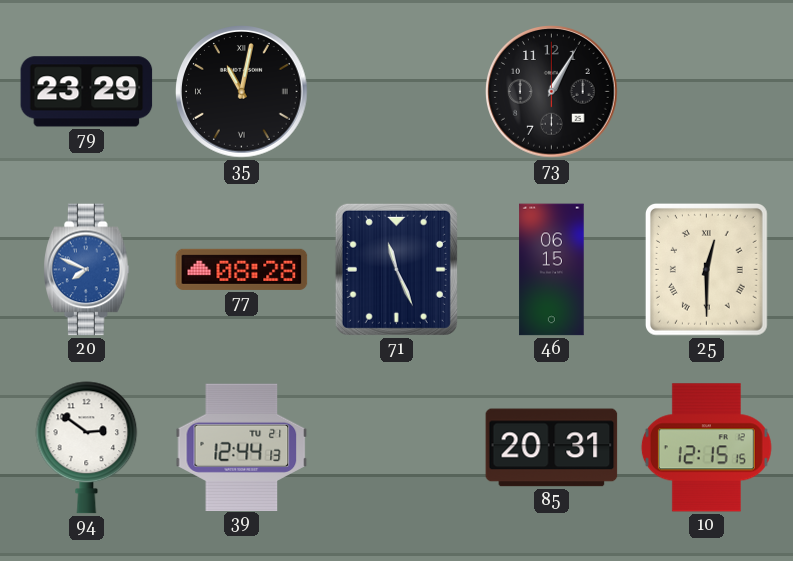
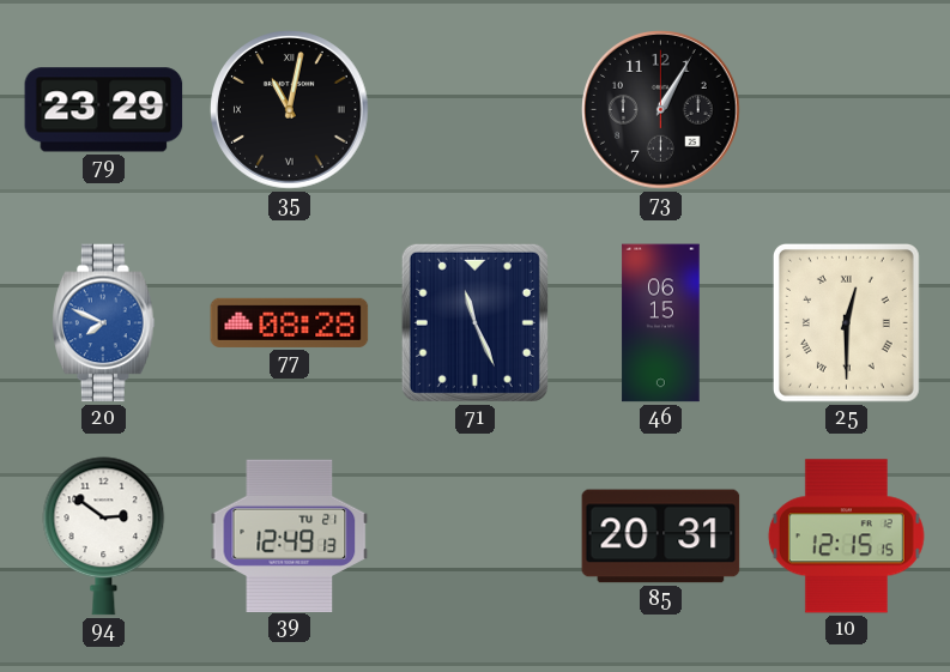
39: 12:44 -> 12:49
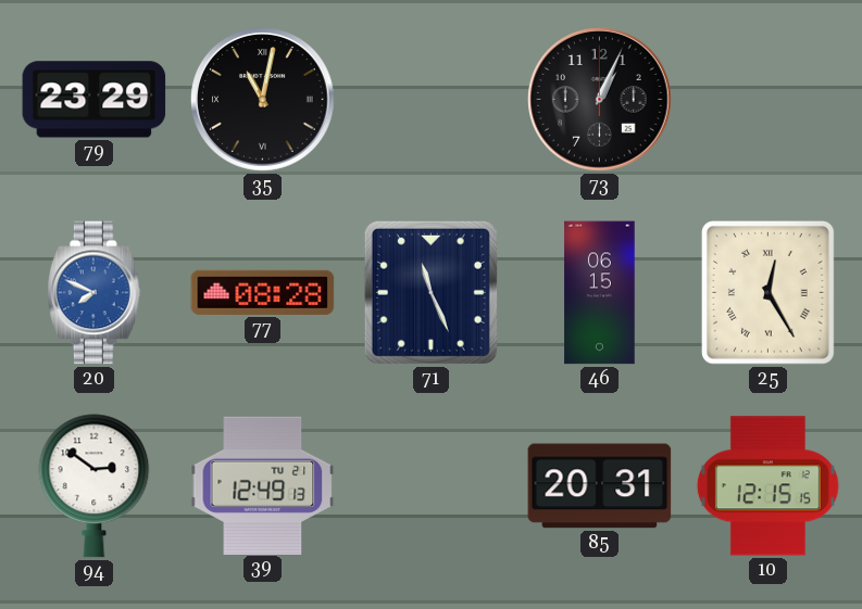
73: 1:05 -> 1:04
25: 12:30 -> 12:25
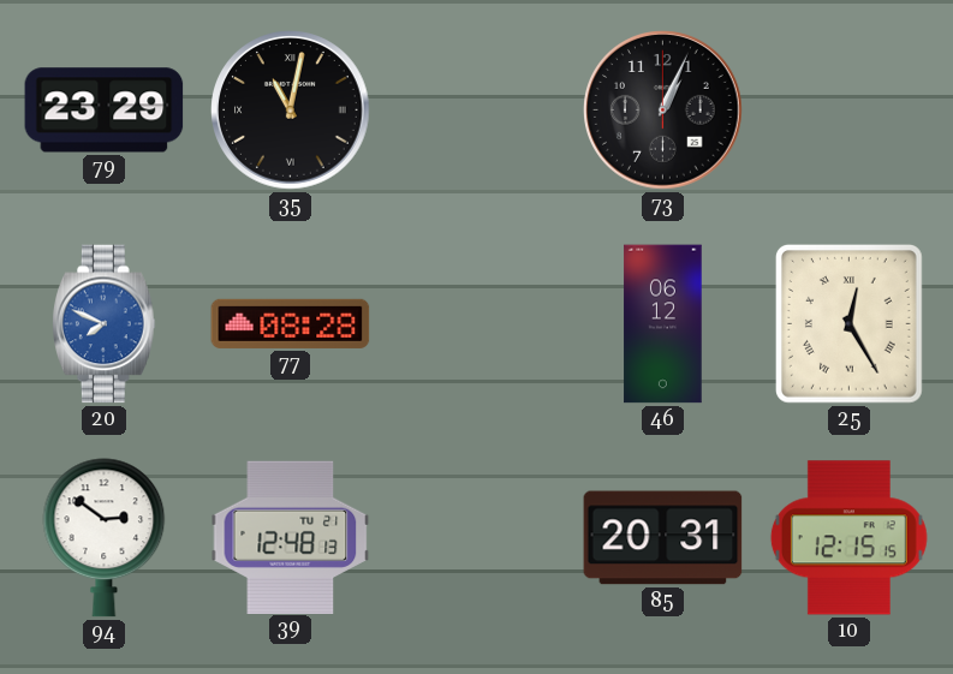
71: 11:26 -> none
46: 06:15 -> 06:12
39: 12:49 -> 12:48
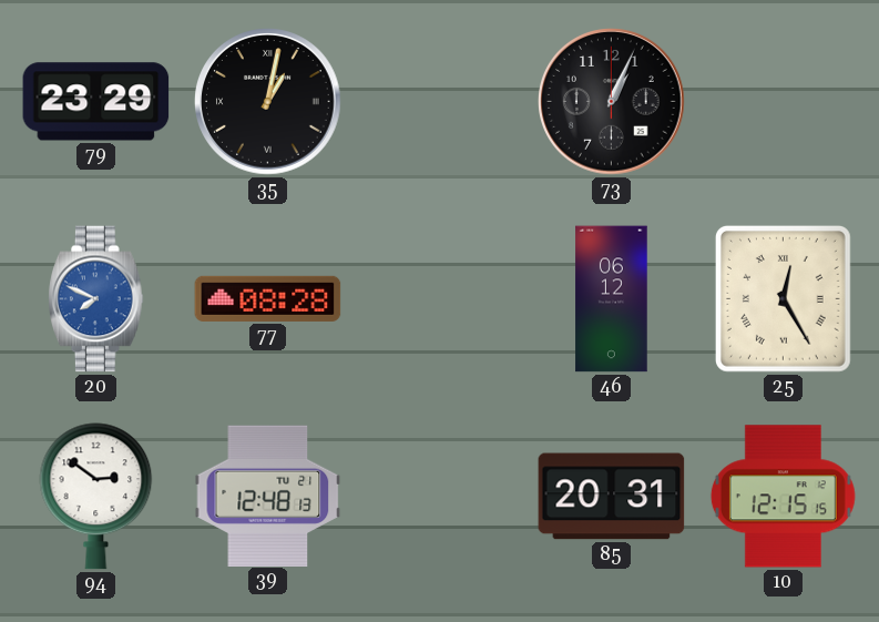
35: 11:02 -> 1:02
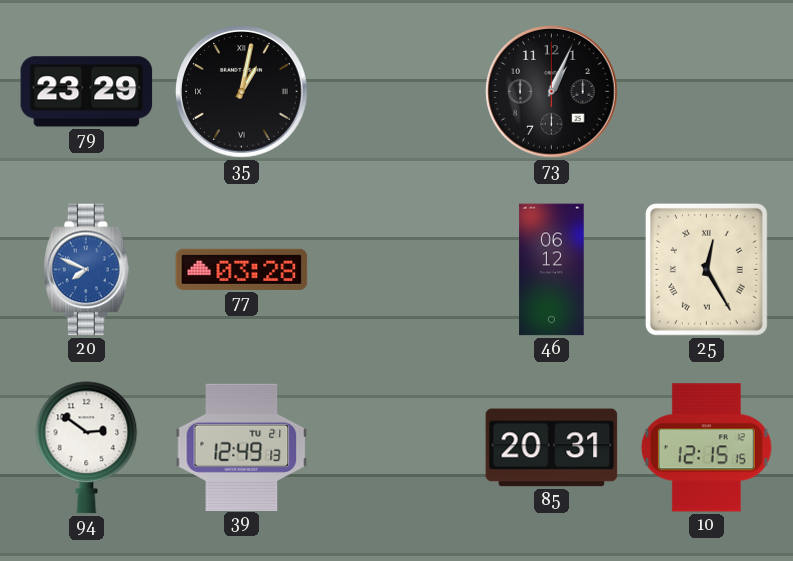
77: 08:28 -> 03:28
39: 12:48 -> 12:49
